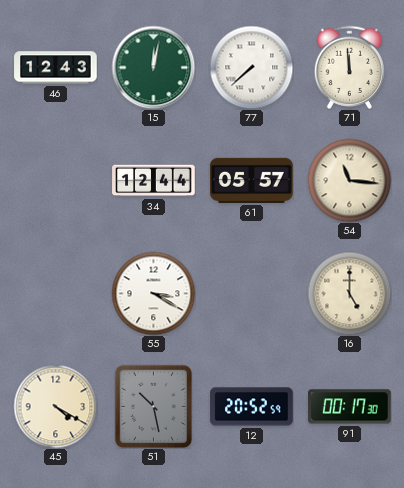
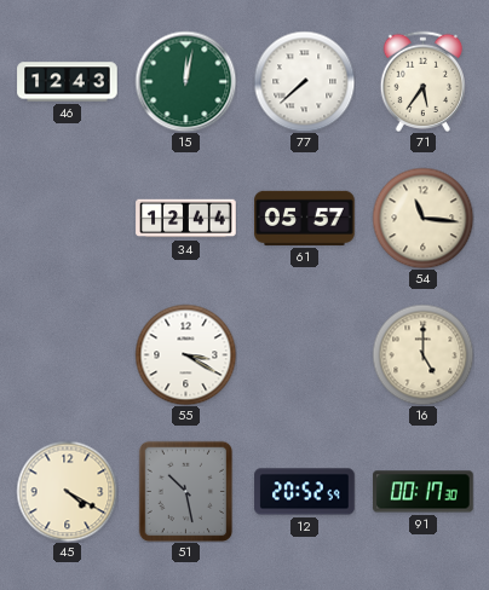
71: 11:59 -> 5:36
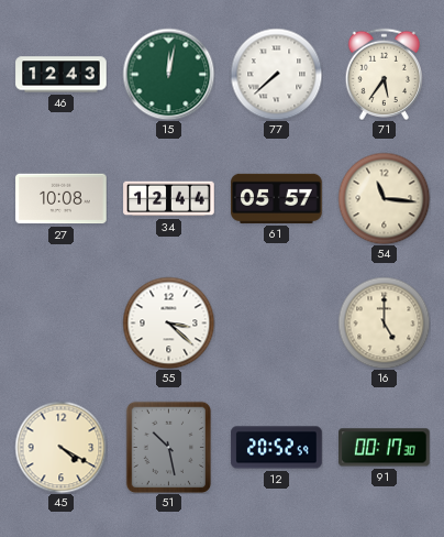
27: none -> 10:08
55: 3:20 -> 3:22
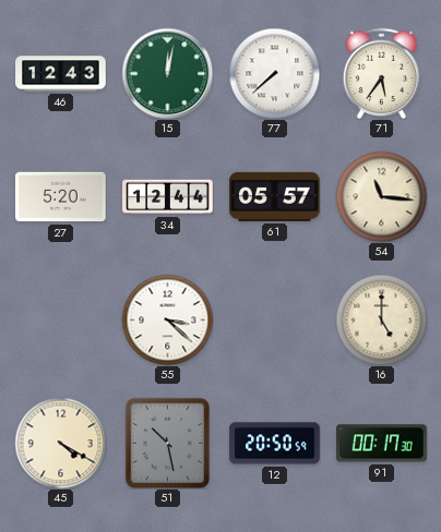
27: 10:08 -> 5:20
12: 20:52 -> 20:50
